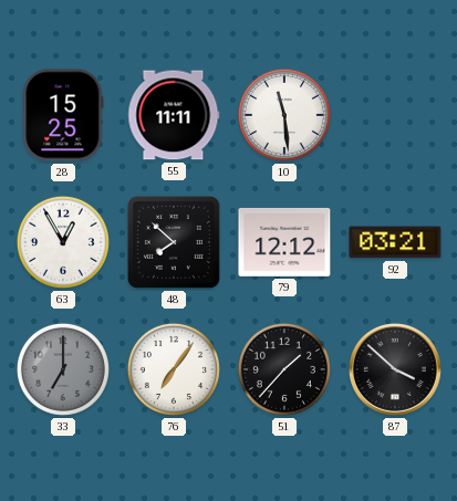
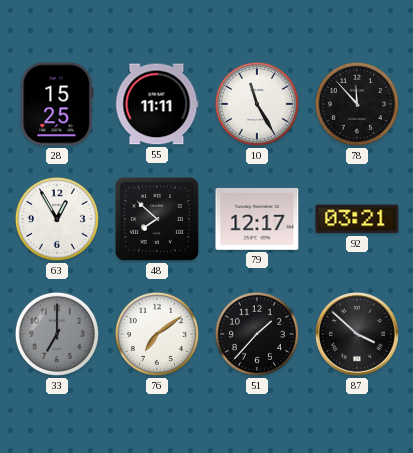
10: 11:29 -> 11:25
78: none -> 11:53
79: 12:12 -> 12:17
76: 7:06 -> 7:09
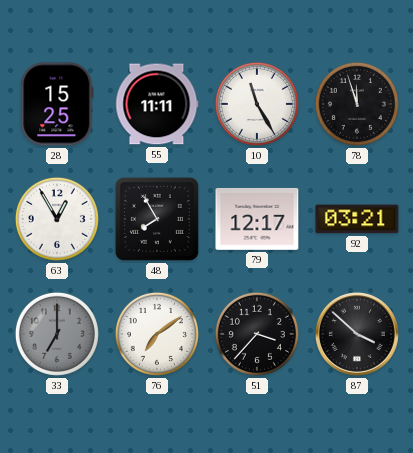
78: 11:53 -> 11:57
48: 7:52 -> 7:55
51: 1:37 -> 3:37
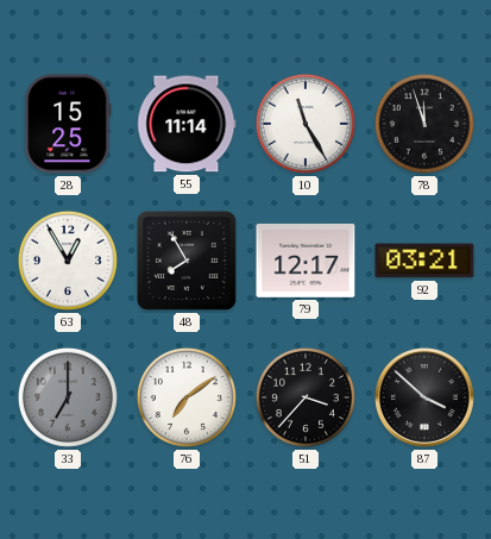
55: 11:11 -> 11:14
